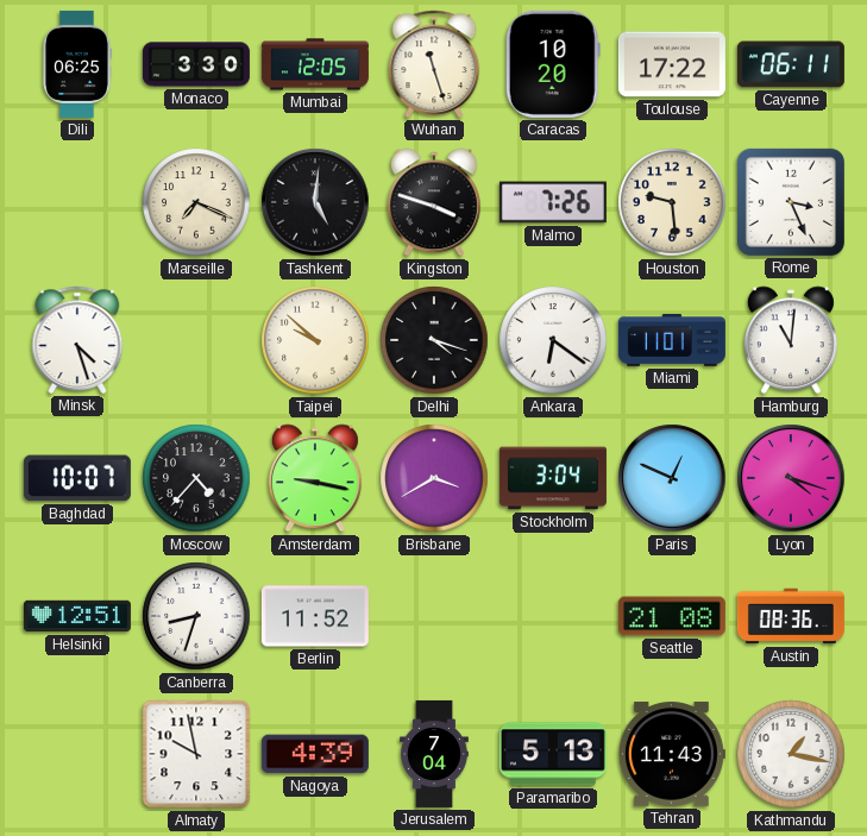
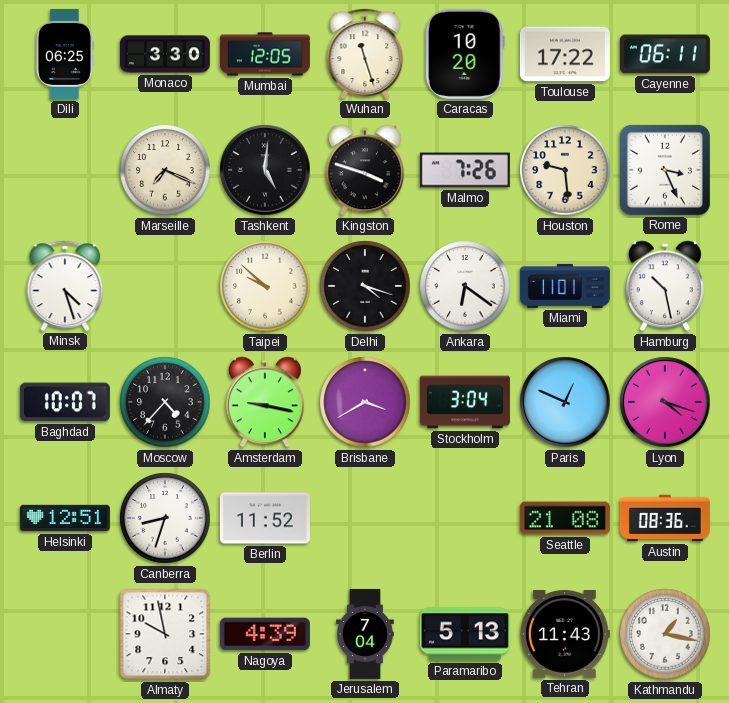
Hamburg: 11:01 -> 10:28
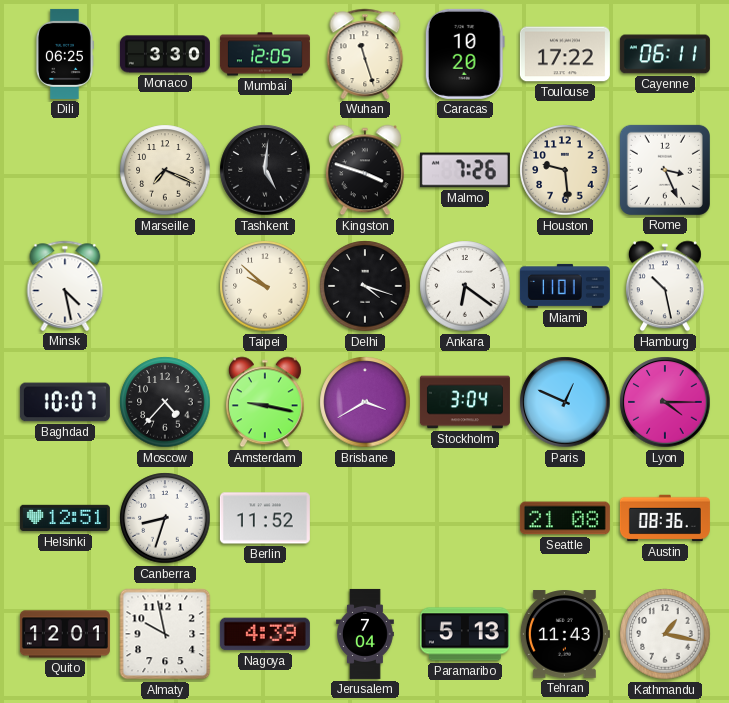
Minsk: 4:27 -> 4:28
Lyon: 4:18 -> 4:15
Quito: none -> 12:01
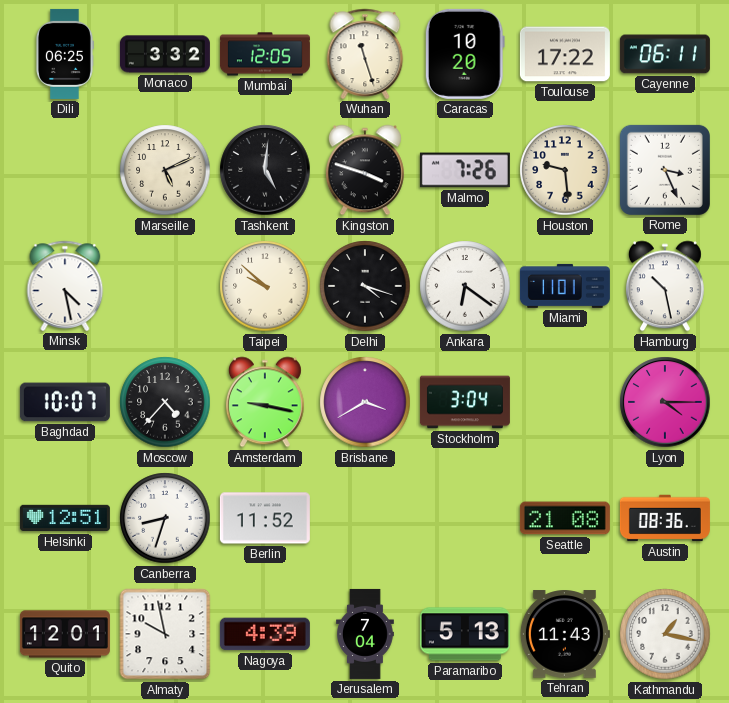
Monaco: 3:30 -> 3:32
Marseille: 7:19 -> 5:11
Paris: 12:49 -> none
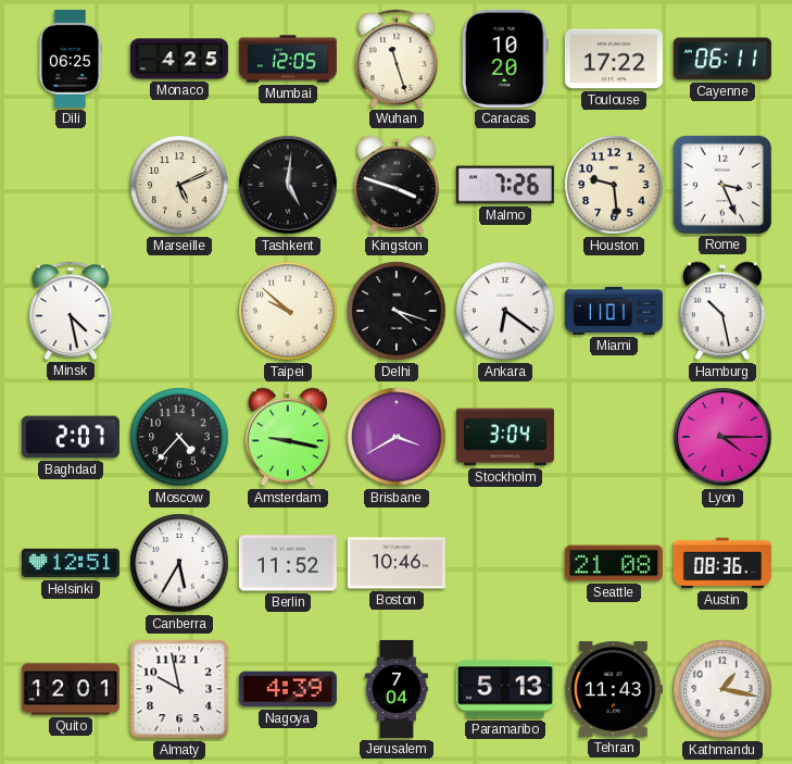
Monaco: 3:32 -> 4:25
Baghdad: 10:07 -> 2:07
Canberra: 8:33 -> 5:35
Boston: none -> 10:46
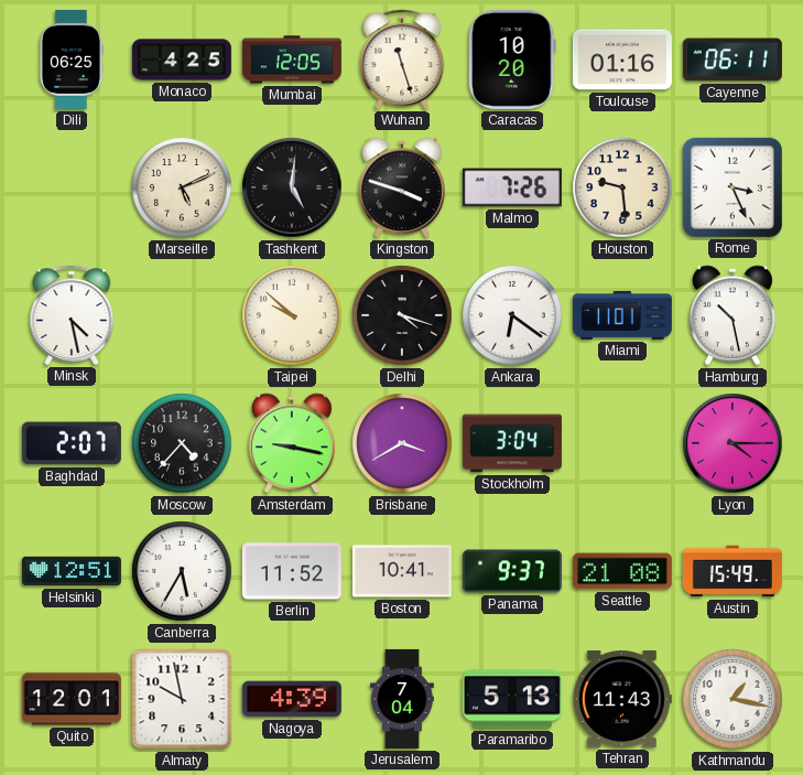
Toulouse: 17:22 -> 01:16
Boston: 10:46 -> 10:41
Panama: none -> 9:37
Austin: 08:36 -> 15:49
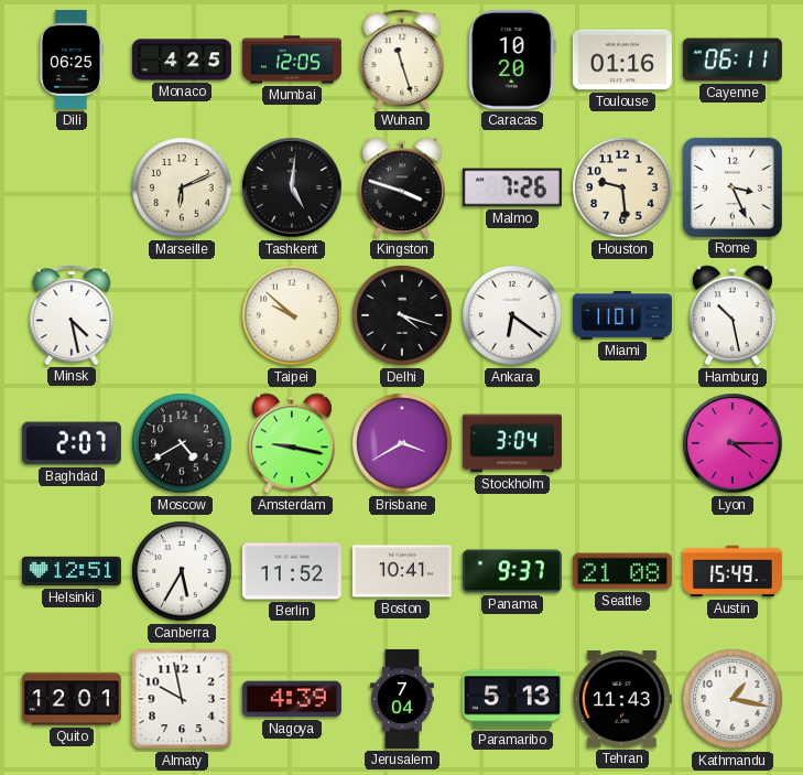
Marseille: 5:11 -> 6:11
Moscow: 4:37 -> 4:40
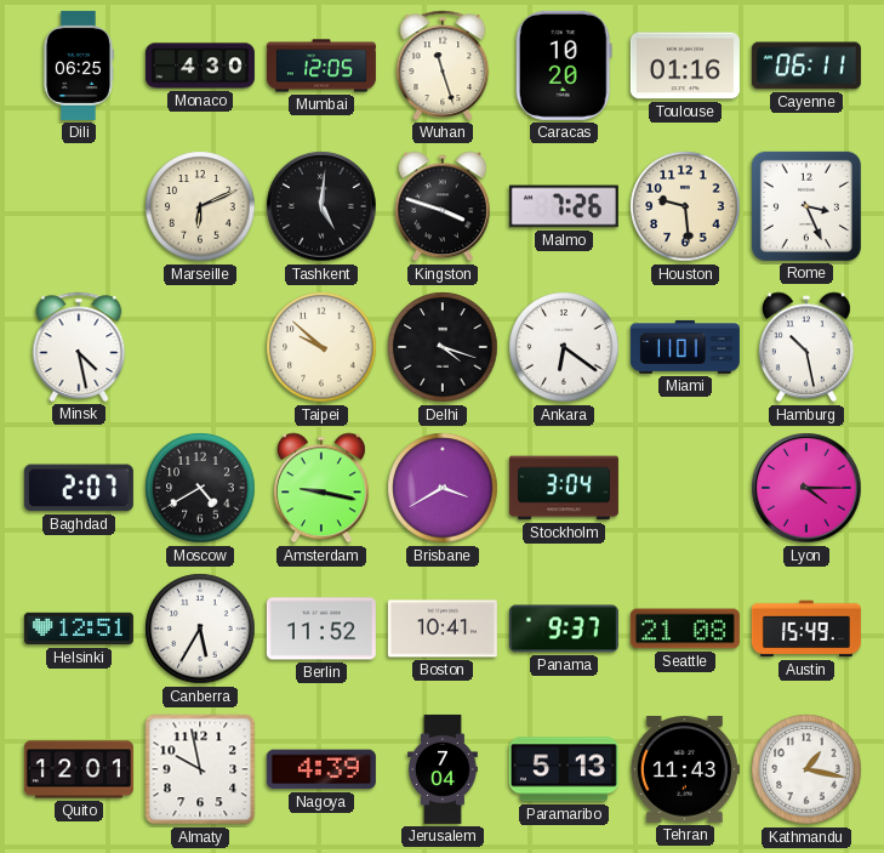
Monaco: 4:25 -> 4:30
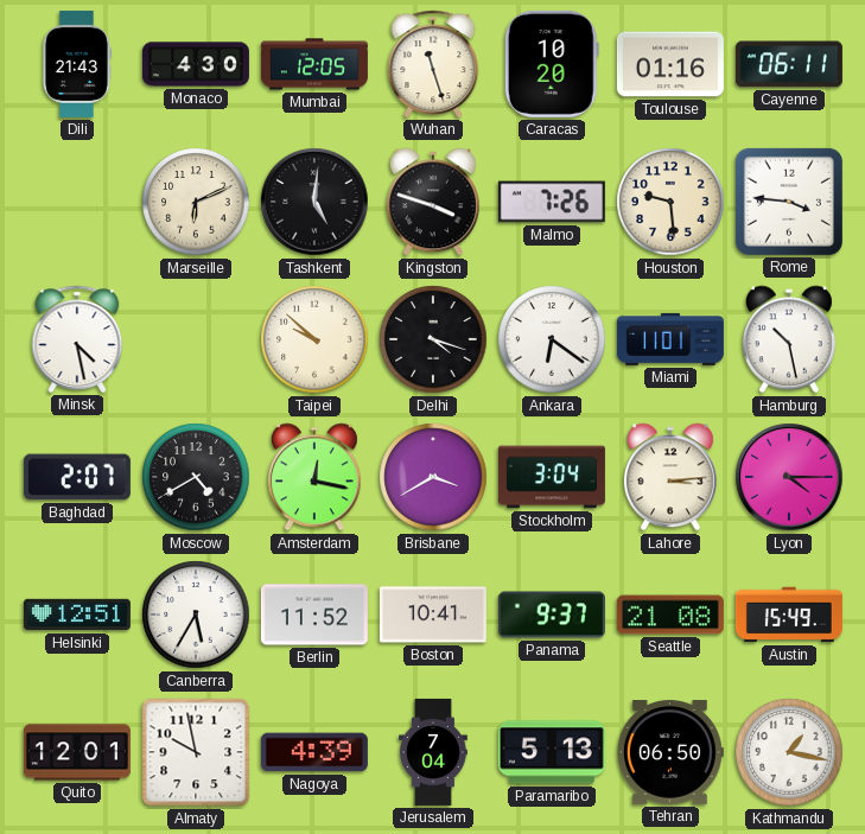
Dili: 06:25 -> 21:43
Rome: 3:26 -> 3:46
Amsterdam: 9:17 -> 12:17
Lahore: none -> 3:14
Tehran: 11:43 -> 06:50
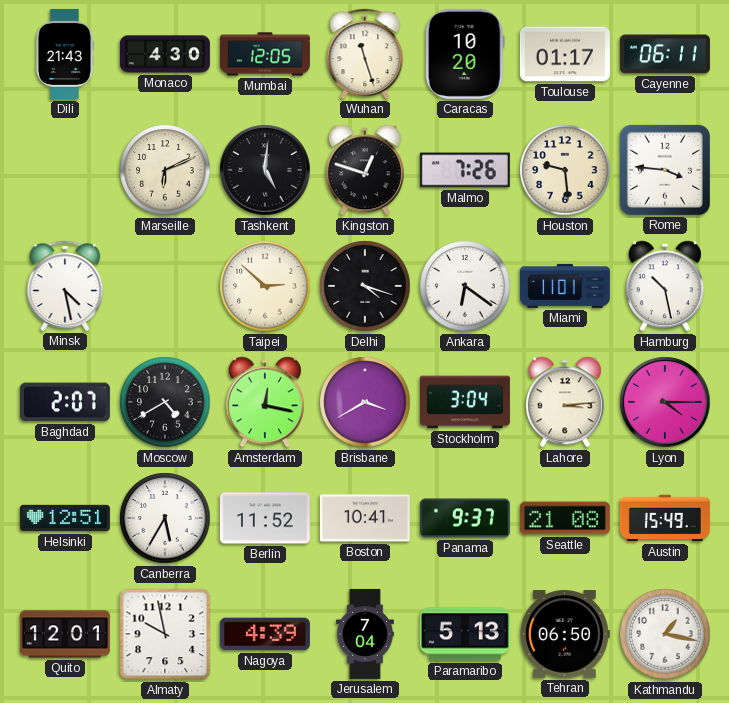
Toulouse: 01:16 -> 01:17
Kingston: 3:48 -> 12:48
Taipei: 9:52 -> 2:52
